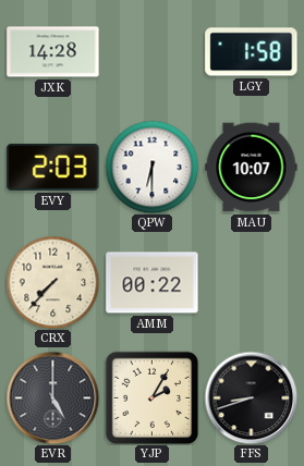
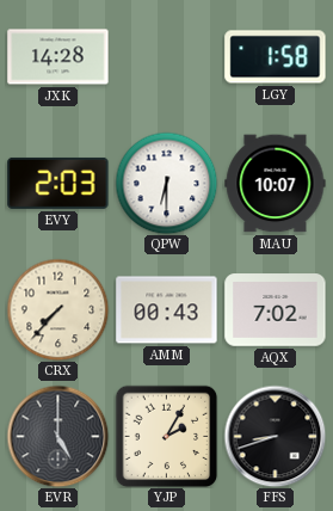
AMM: 00:22 -> 00:43
AQX: none -> 7:02
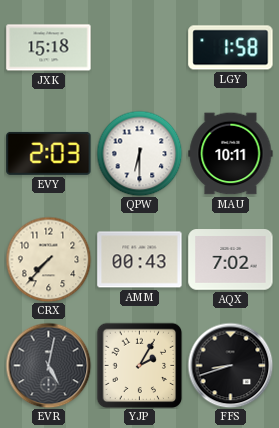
JXK: 14:28 -> 15:18
MAU: 10:07 -> 10:11
EVR: 5:00 -> 5:02
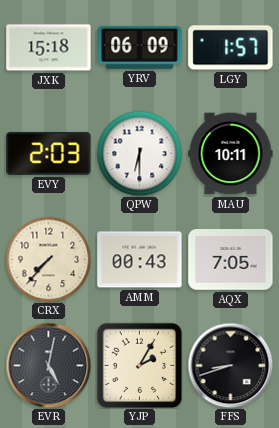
YRV: none -> 06:09
LGY: 1:58 -> 1:57
AQX: 7:02 -> 7:05
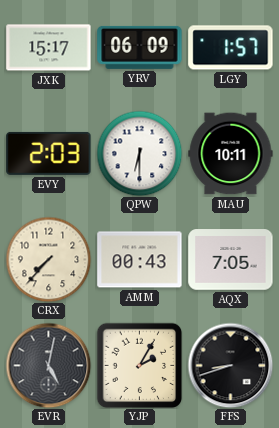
JXK: 15:18 -> 15:17
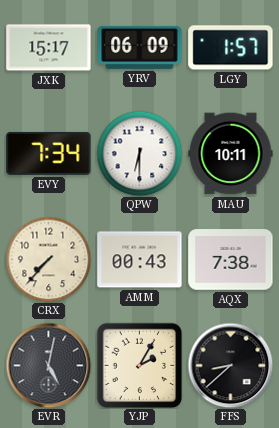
EVY: 2:03 -> 7:34
AQX: 7:05 -> 7:38
FFS: 8:42 -> 8:38
